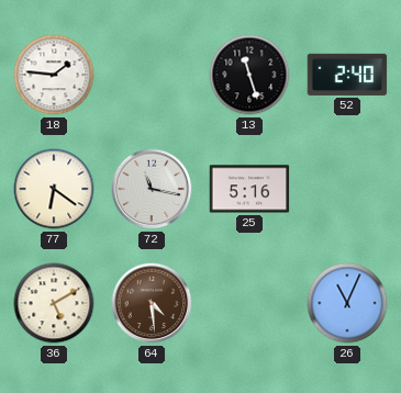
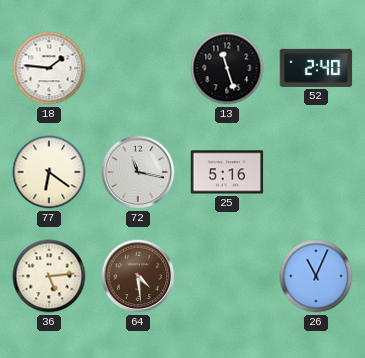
36: 5:10 -> 5:14
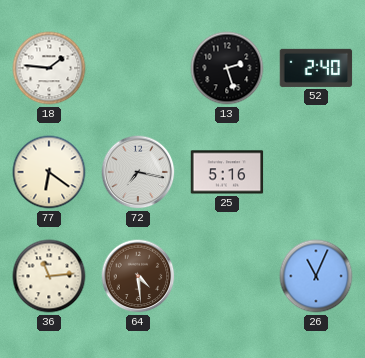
13: 11:27 -> 2:27
72: 11:17 -> 7:17
36: 5:14 -> 11:14
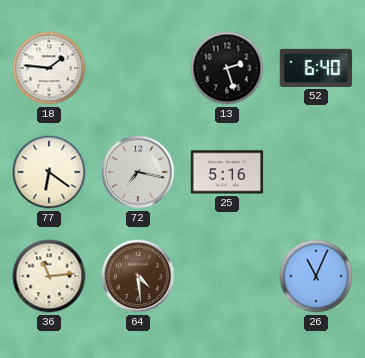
52: 2:40 -> 6:40
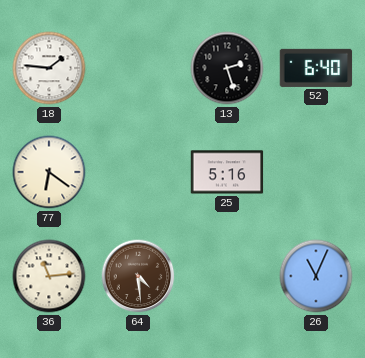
72: 7:17 -> none
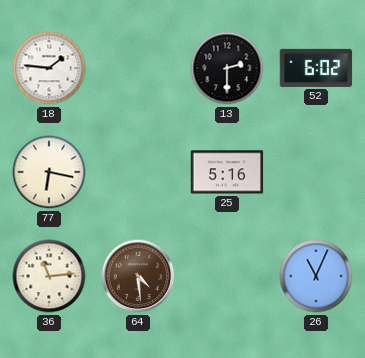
13: 2:27 -> 2:30
52: 6:40 -> 6:02
77: 6:21 -> 6:17
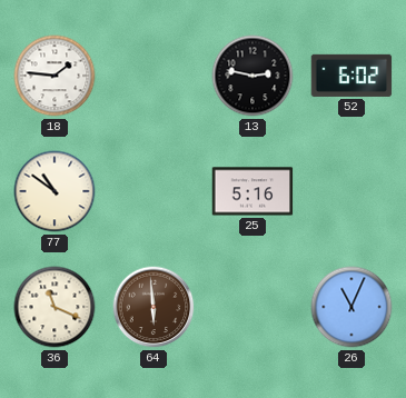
13: 2:30 -> 2:47
77: 6:17 -> 10:51
36: 11:14 -> 11:19
64: 4:29 -> 5:59
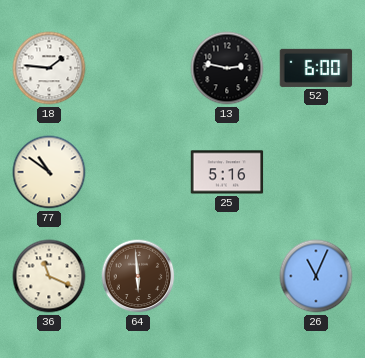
52: 6:02 -> 6:00
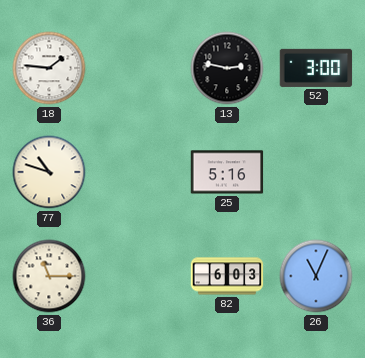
52: 6:00 -> 3:00
77: 10:51 -> 10:48
36: 11:19 -> 11:15
64: 5:59 -> none
82: none -> 6:03
